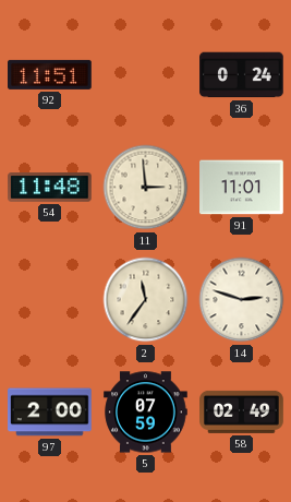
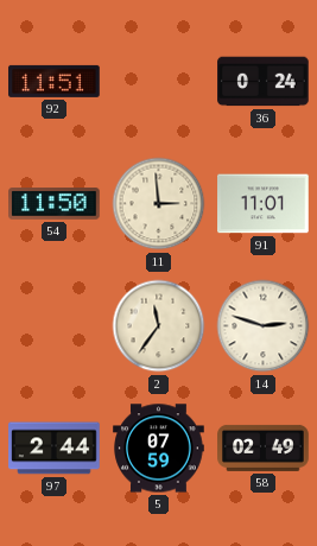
54: 11:48 -> 11:50
97: 2:00 -> 2:44
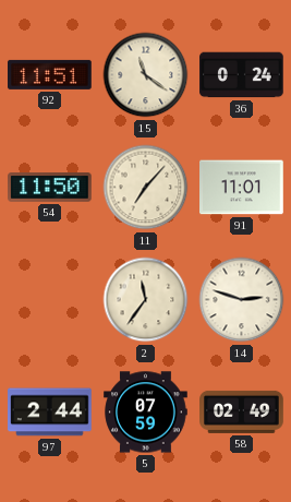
15: none -> 11:21
11: 2:59 -> 7:07
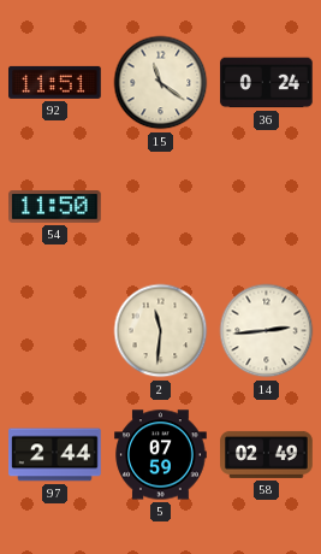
11: 7:07 -> none
91: 11:01 -> none
2: 11:36 -> 11:31
14: 2:48 -> 2:44
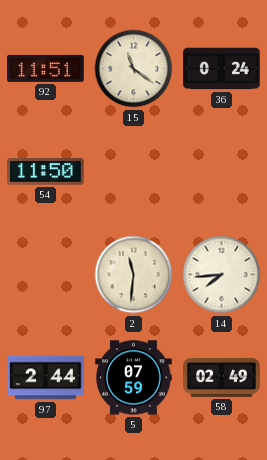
14: 2:44 -> 7:44
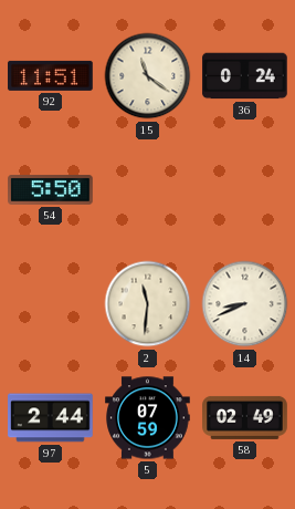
54: 11:50 -> 5:50
14: 7:44 -> 8:41
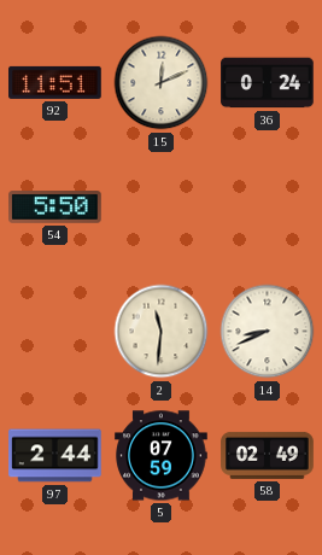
15: 11:21 -> 12:11
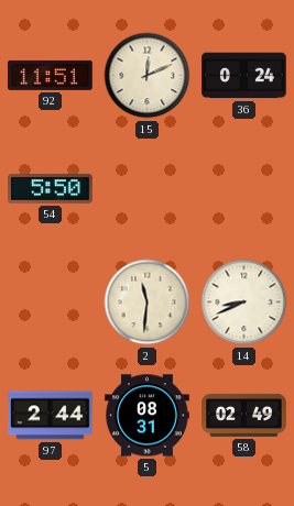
5: 07:59 -> 08:31
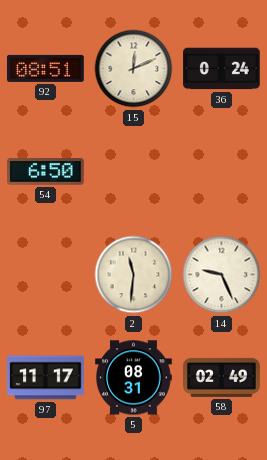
92: 11:51 -> 08:51
54: 5:50 -> 6:50
14: 8:41 -> 9:26
97: 2:44 -> 11:17
